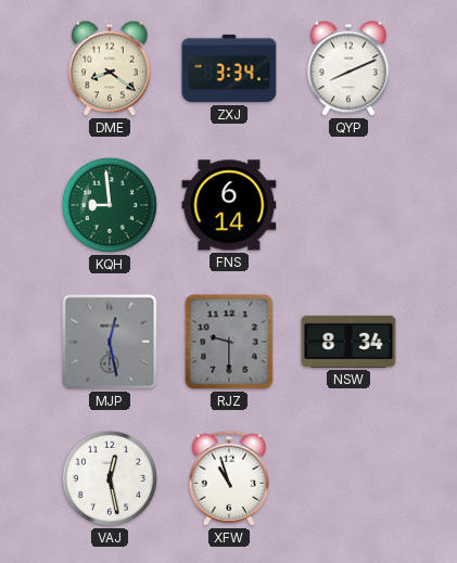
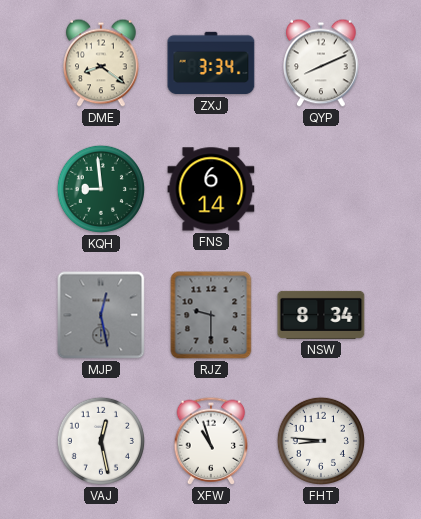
FHT: none -> 8:46
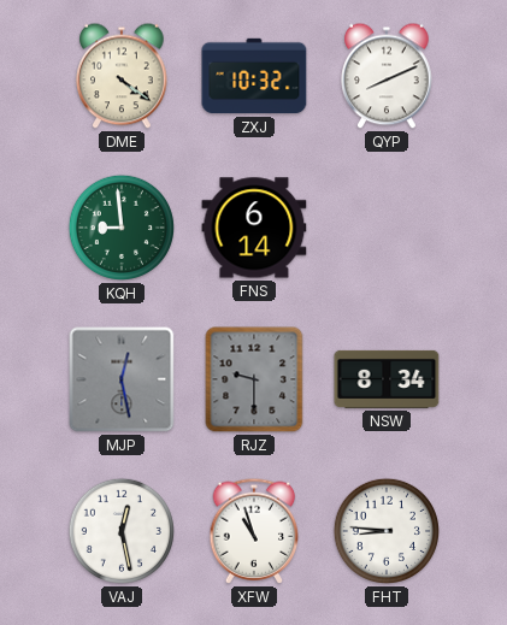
DME: 8:21 -> 4:21
ZXJ: 3:34 -> 10:32
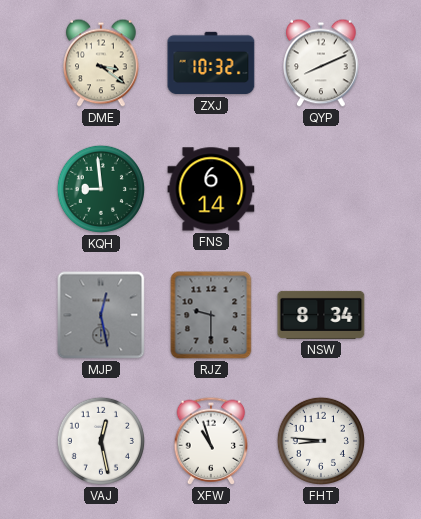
DME: 4:21 -> 3:21
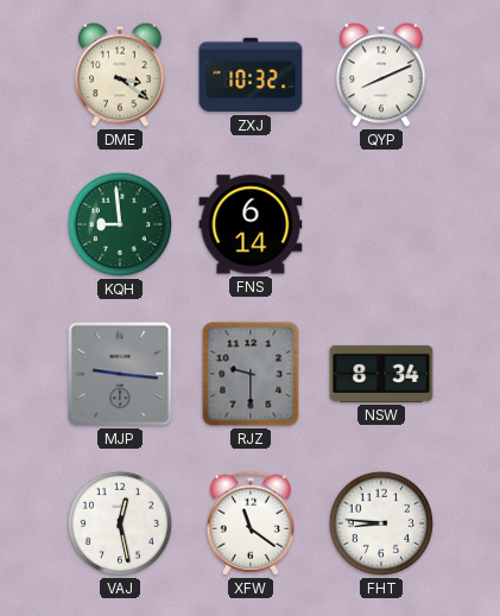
MJP: 12:28 -> 9:16
XFW: 10:57 -> 11:21
